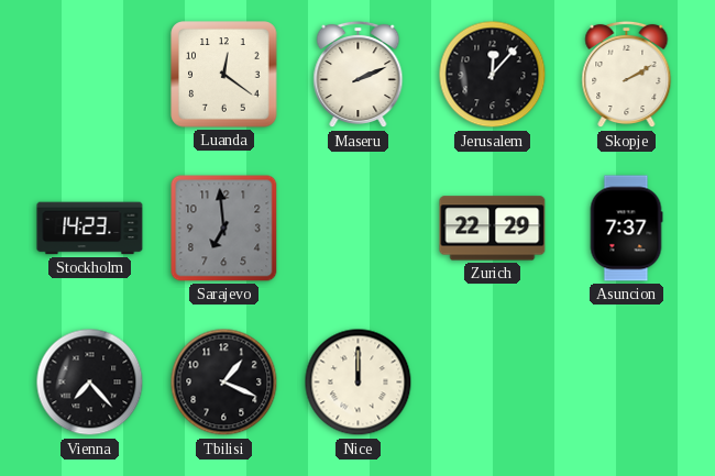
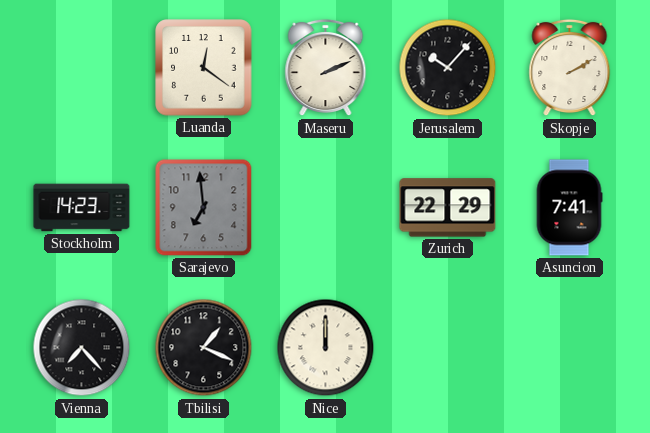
Jerusalem: 12:07 -> 10:07
Asuncion: 7:37 -> 7:41
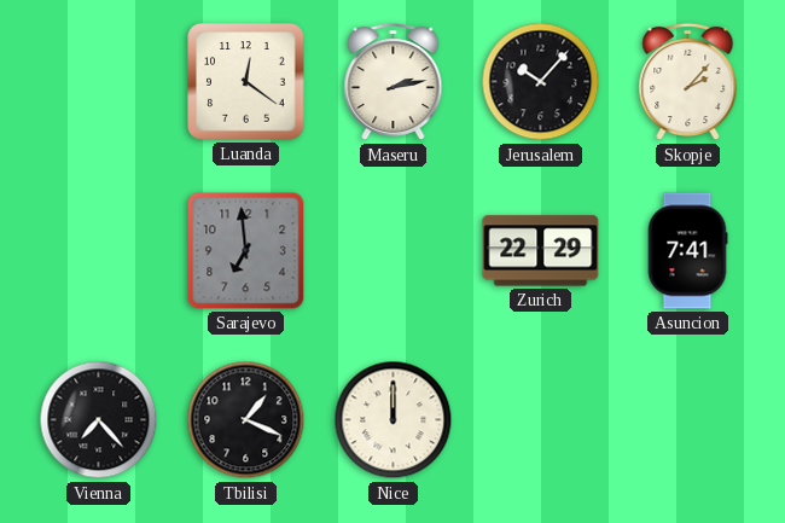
Maseru: 2:11 -> 2:13
Skopje: 2:10 -> 2:07
Stockholm: 14:23 -> none
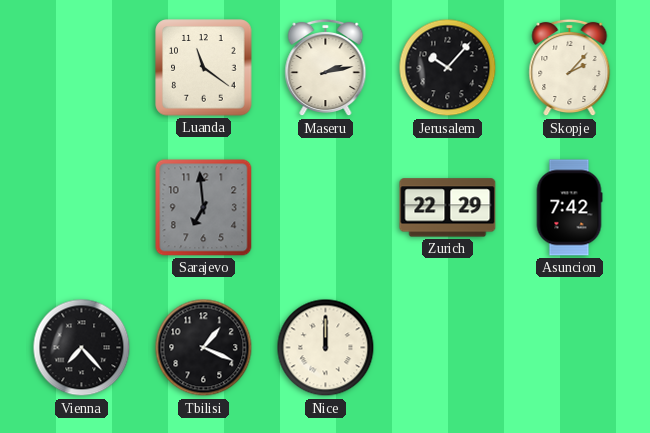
Luanda: 12:21 -> 11:21
Asuncion: 7:41 -> 7:42
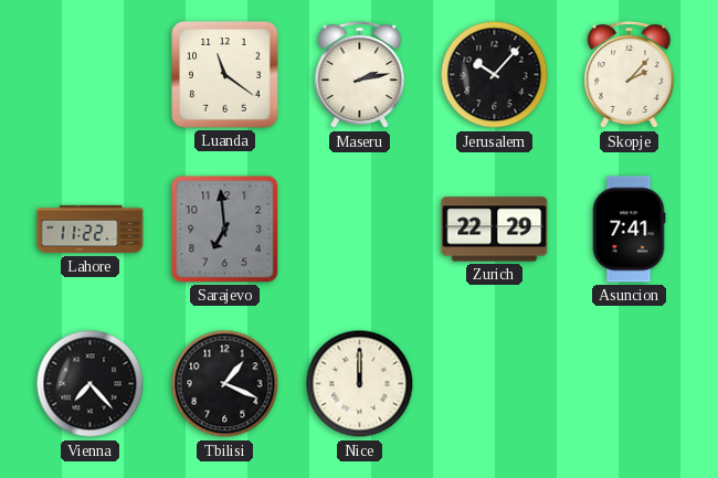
Lahore: none -> 11:22
Asuncion: 7:42 -> 7:41
